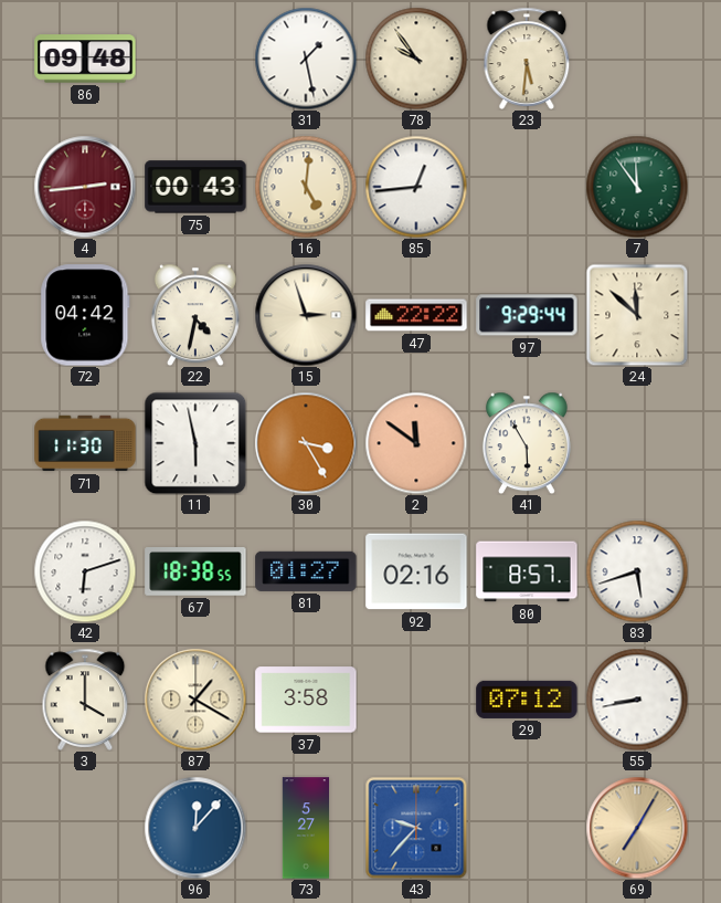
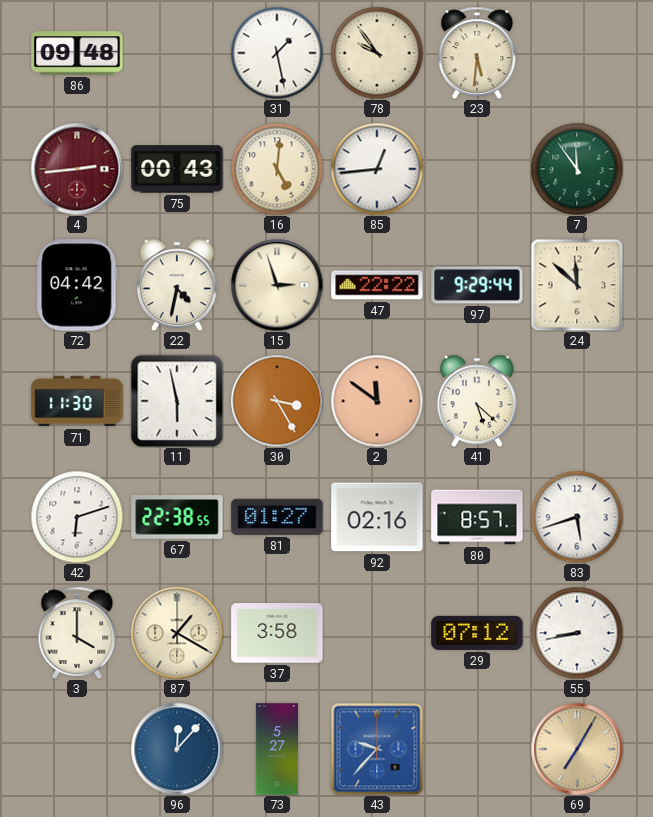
41: 5:55 -> 5:22
67: 18:38 -> 22:38
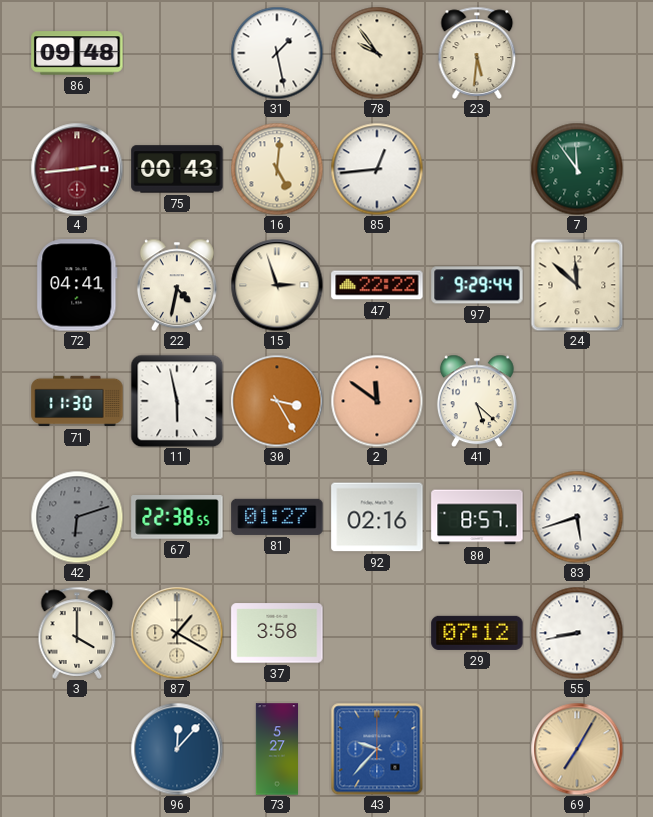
72: 04:42 -> 04:41
42 dial: white -> grey
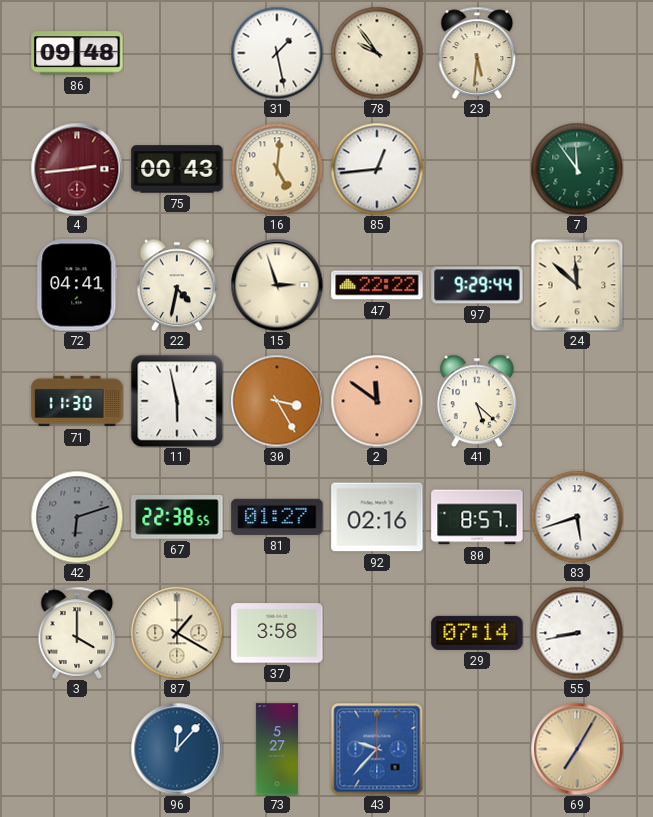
29: 07:12 -> 07:14
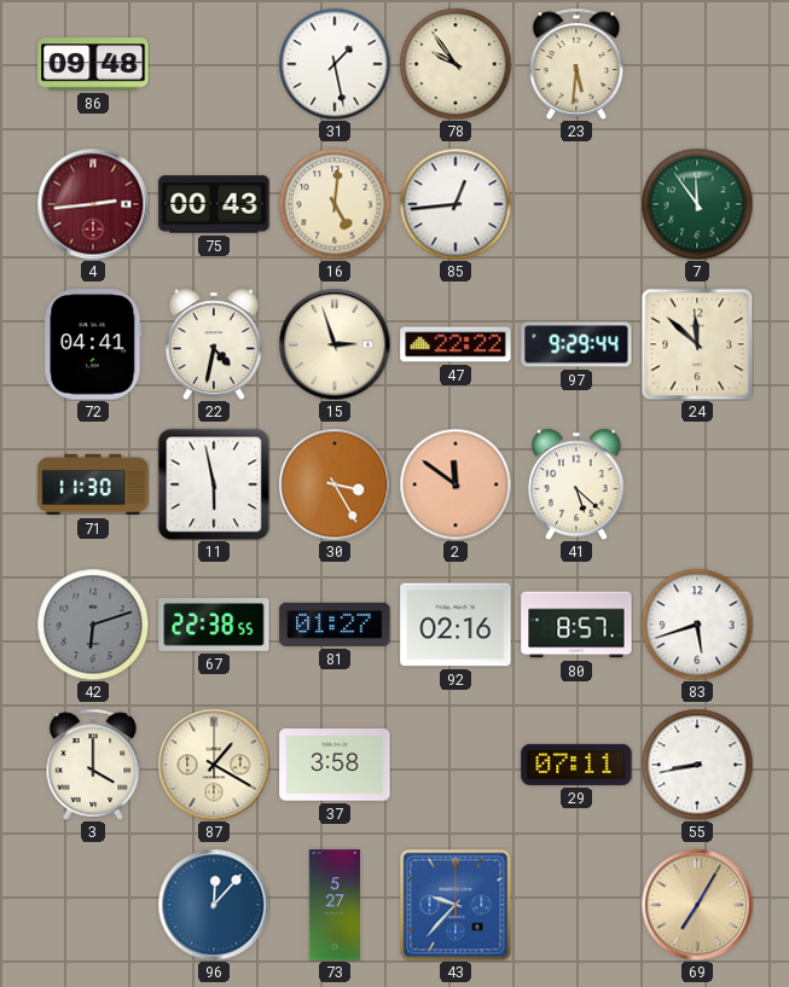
29: 07:14 -> 07:11
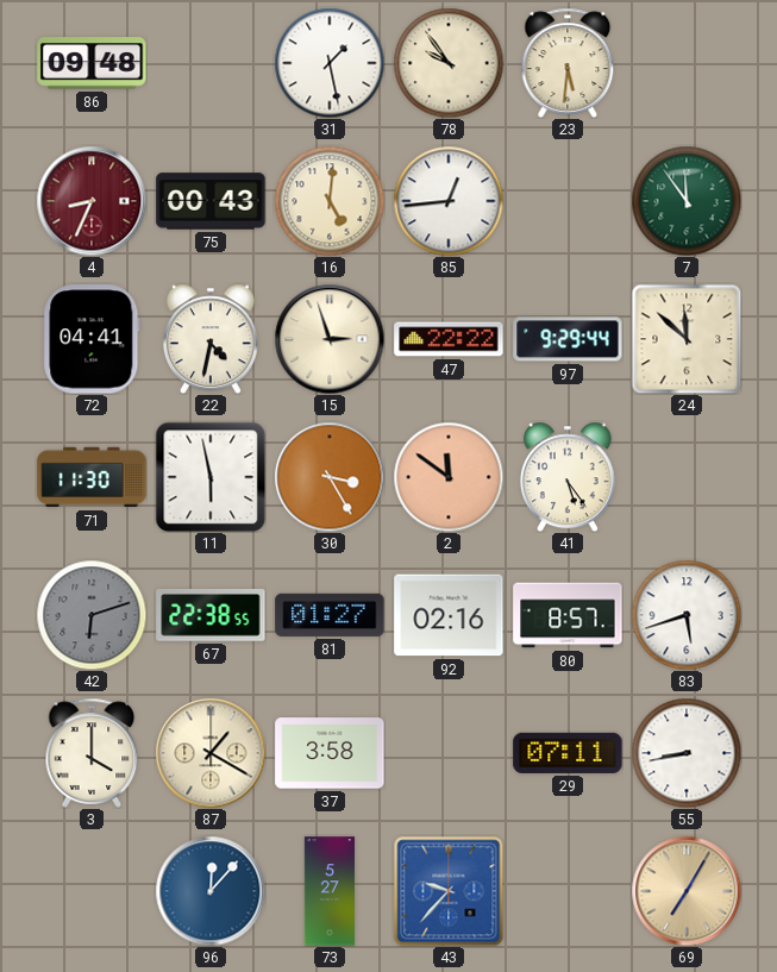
4: 2:44 -> 8:34
41: 5:22 -> 5:24
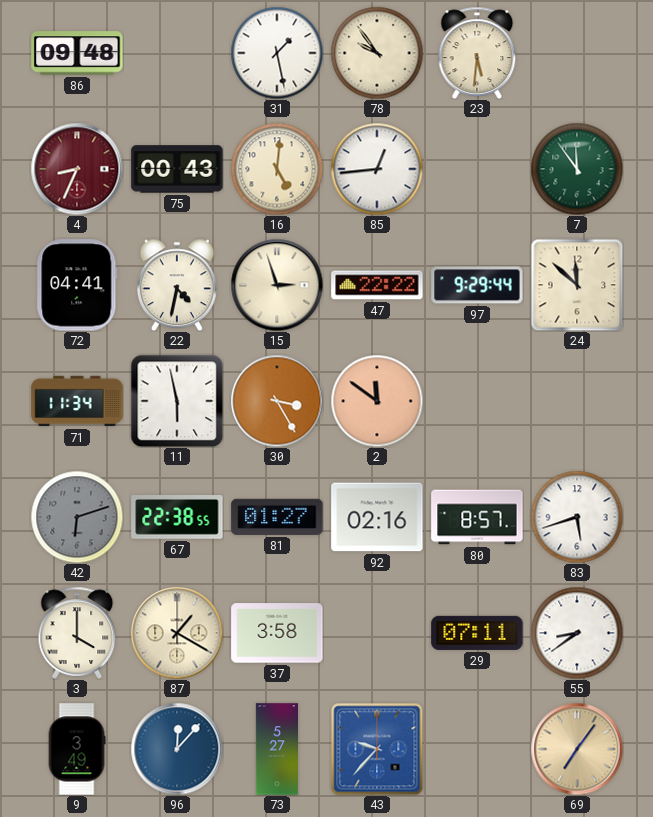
71: 11:30 -> 11:34
41: 5:24 -> none
55: 8:43 -> 8:39
9: none -> 3:49
69: 7:05 -> 7:06
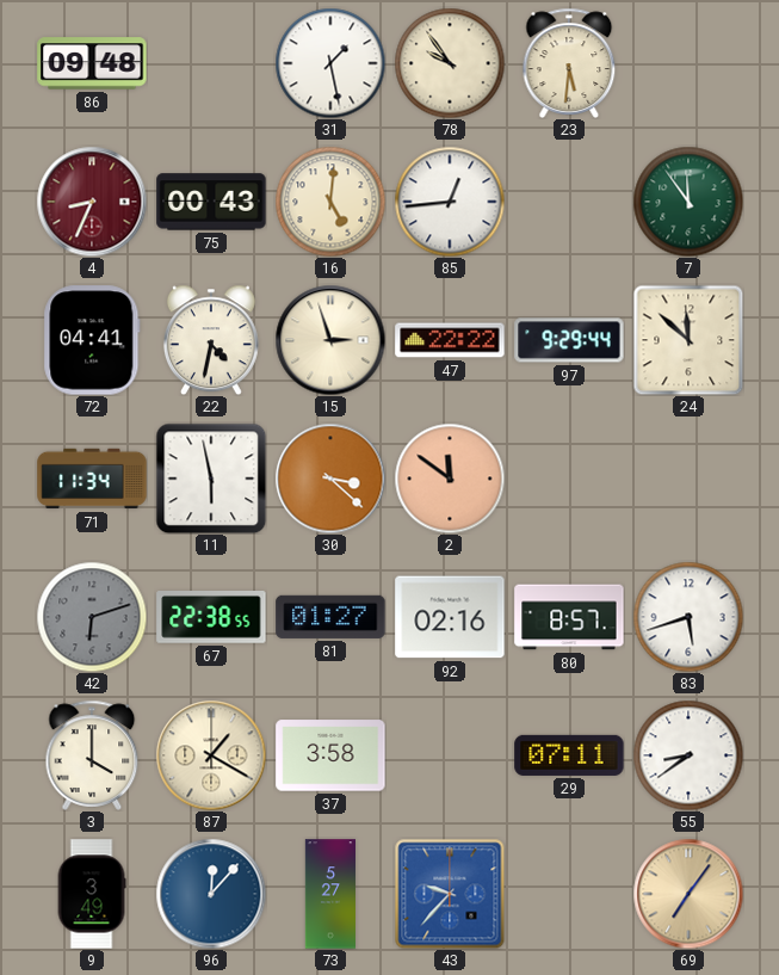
30: 3:25 -> 3:22
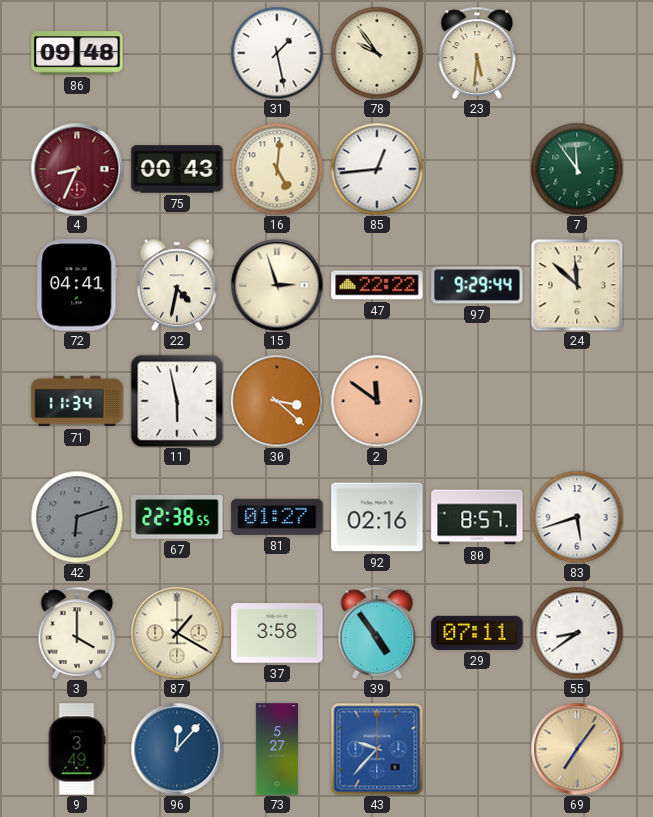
39: none -> 4:54
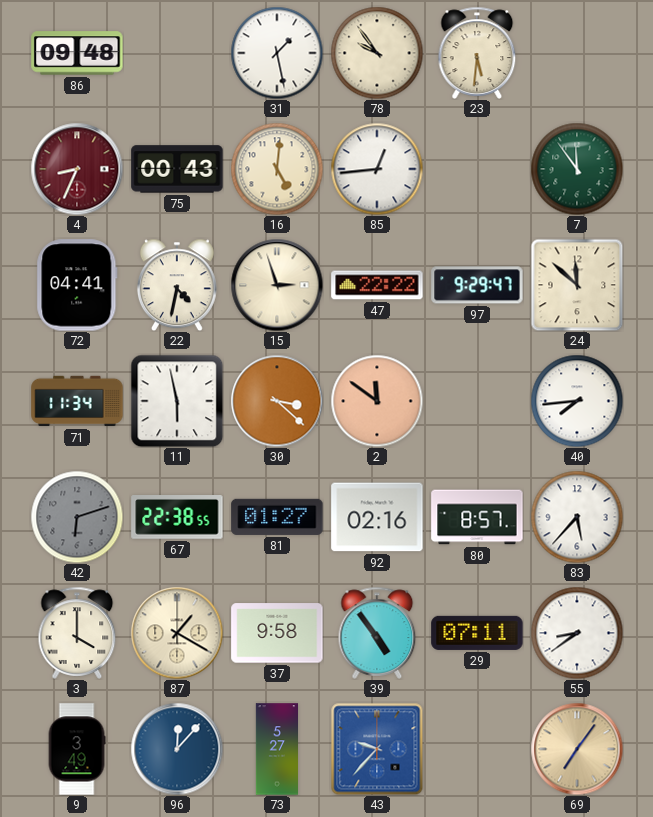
97: 9:29:44 -> 9:29:47
40: none -> 7:44
83: 5:42 -> 5:37
37: 3:58 -> 9:58
